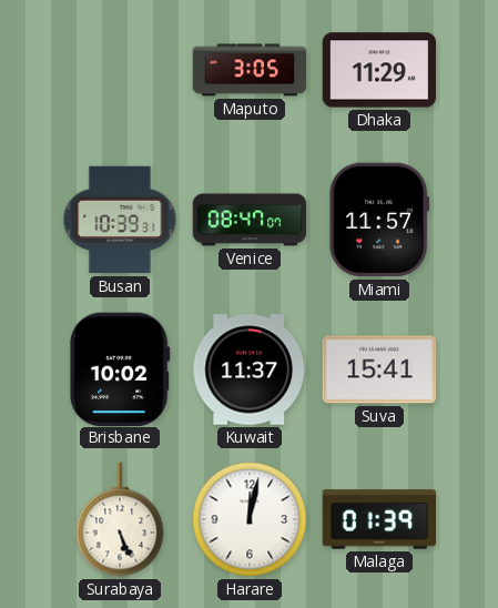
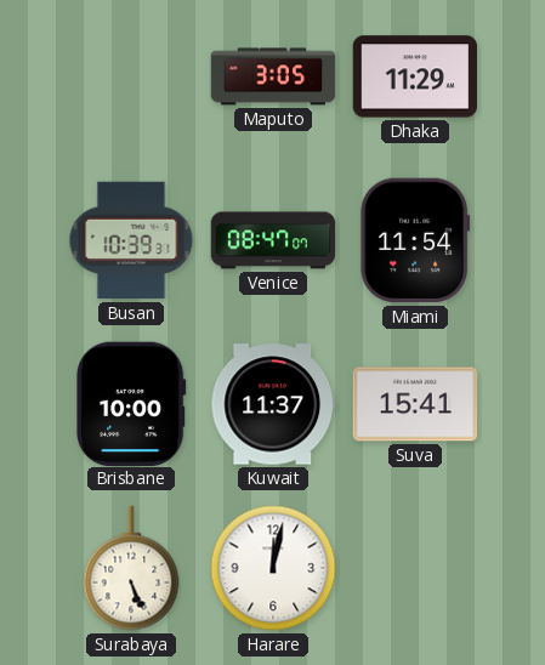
Miami: 11:57 -> 11:54
Brisbane: 10:02 -> 10:00
Malaga: 01:39 -> none
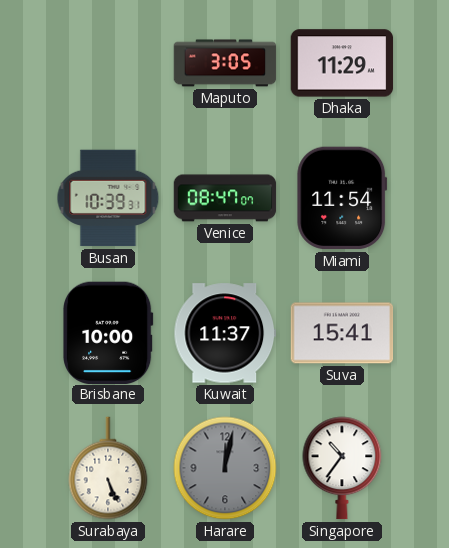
Harare dial: white -> grey
Singapore: none -> 10:36
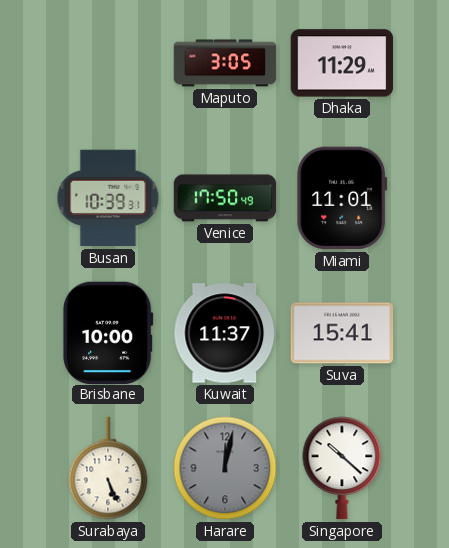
Venice: 08:47 -> 17:50
Miami: 11:54 -> 11:01
Singapore: 10:36 -> 10:22
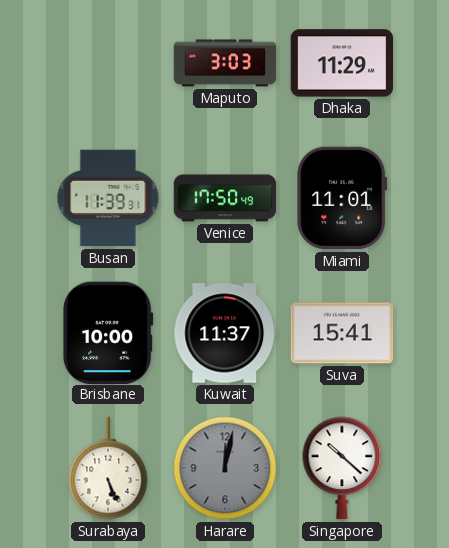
Maputo: 3:05 -> 3:03
Busan: 10:39 -> 11:39
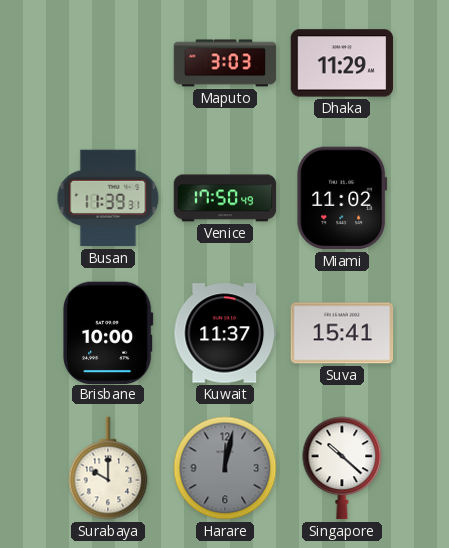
Miami: 11:01 -> 11:02
Surabaya: 5:26 -> 10:00
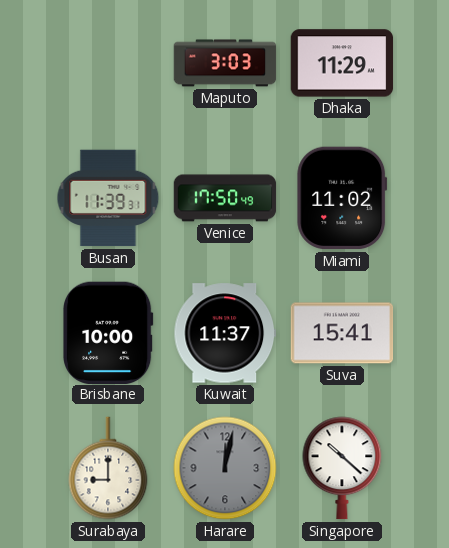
Surabaya: 10:00 -> 9:00
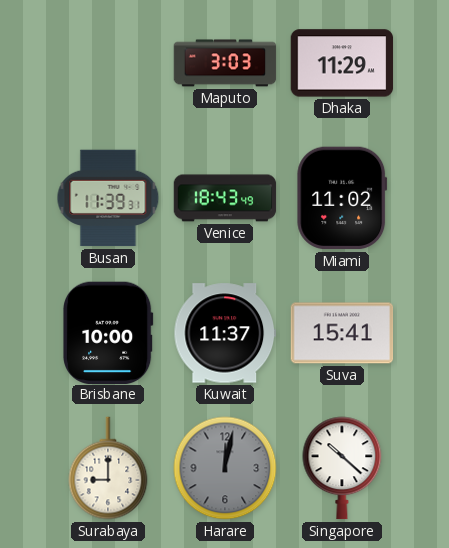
Venice: 17:50 -> 18:43
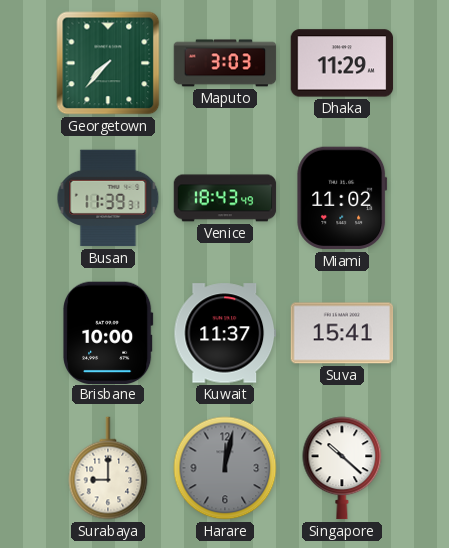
Georgetown: none -> 7:37
